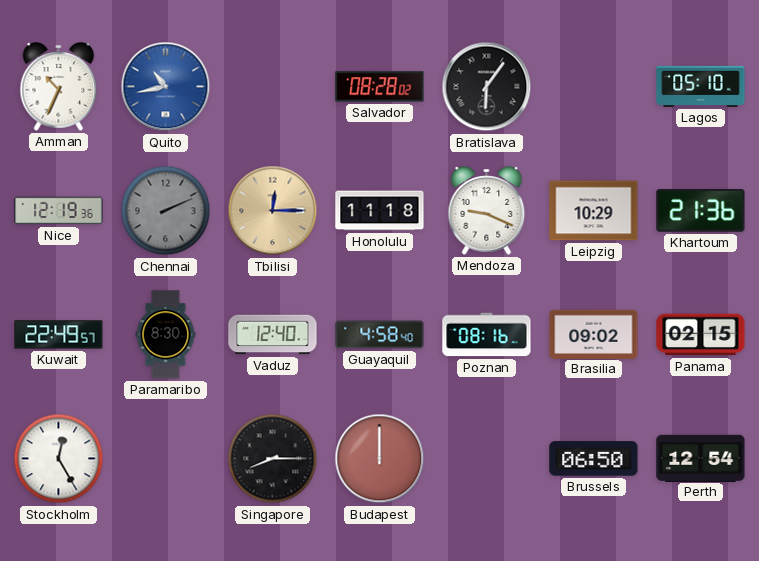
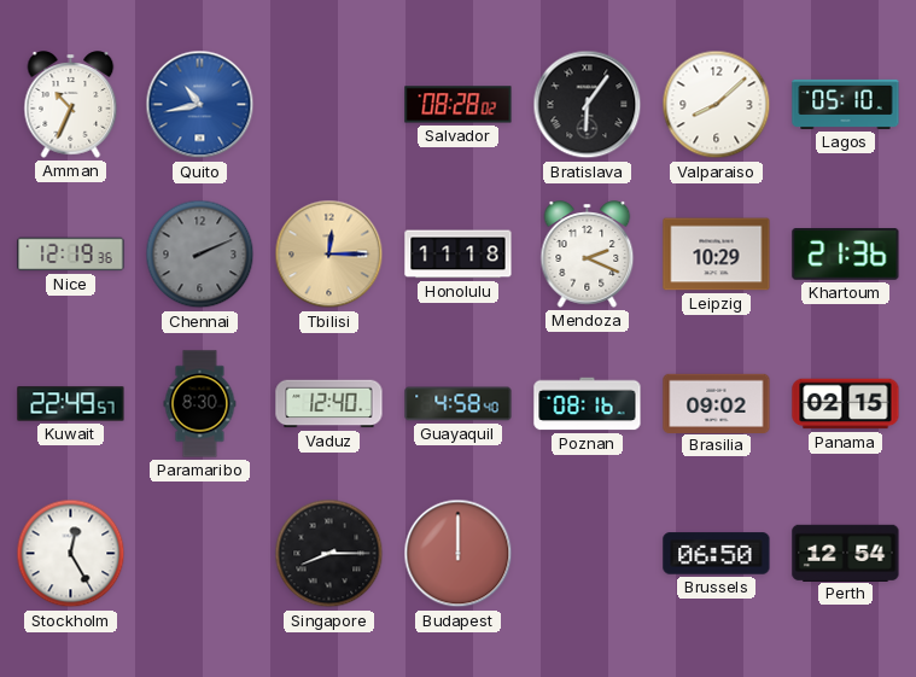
Valparaiso: none -> 8:08
Mendoza: 9:19 -> 2:19
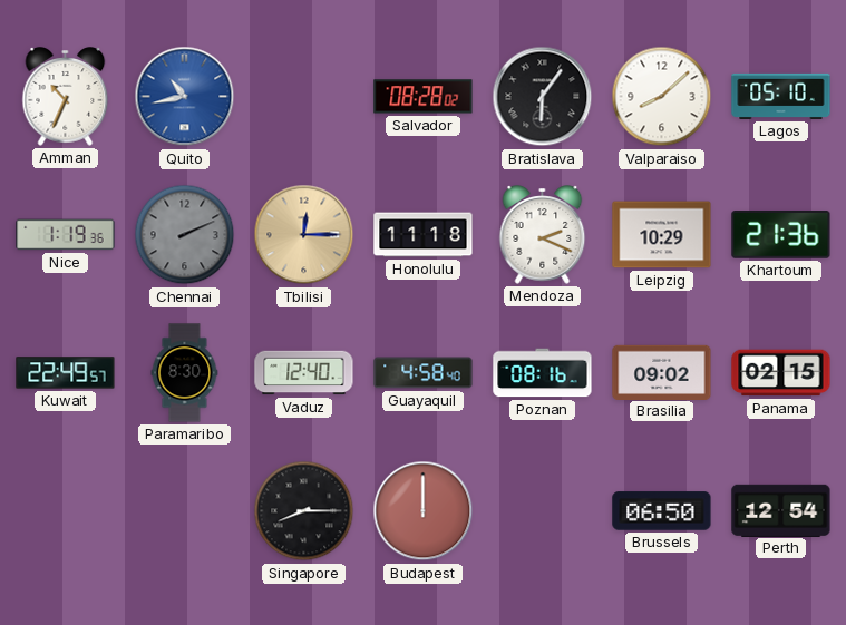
Nice: 12:19 -> 1:19
Stockholm: 12:25 -> none
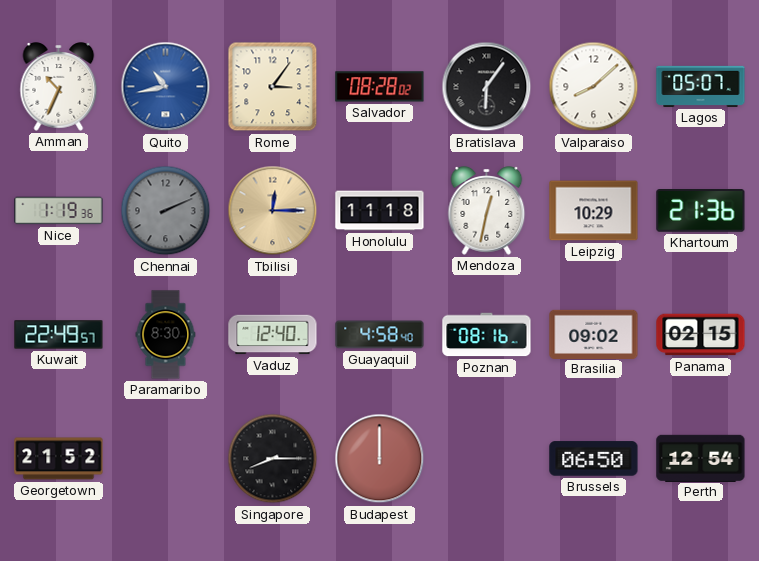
Rome: none -> 3:06
Lagos: 05:10 -> 05:07
Mendoza: 2:19 -> 12:32
Georgetown: none -> 21:52
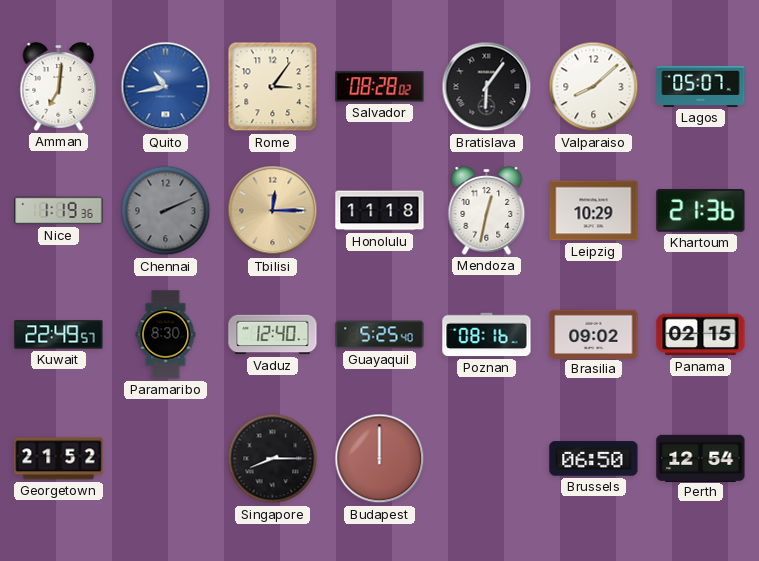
Amman: 10:34 -> 7:01
Guayaquil: 4:58 -> 5:25
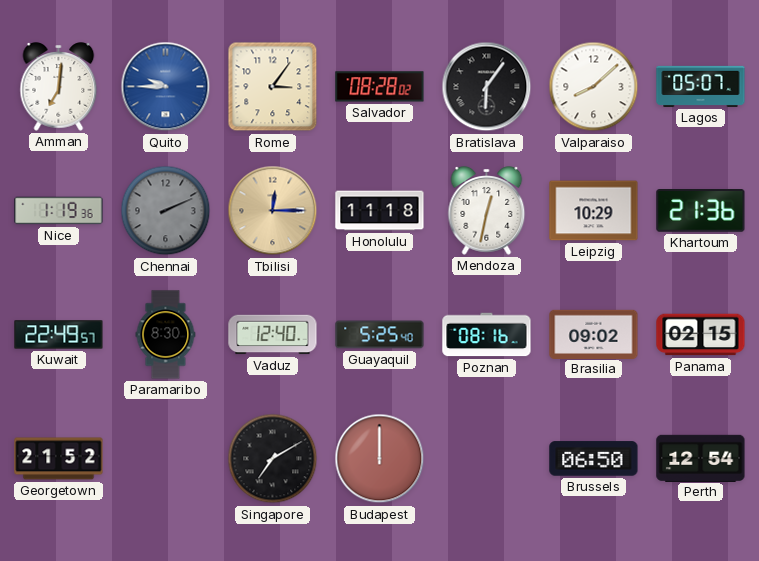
Quito: 10:43 -> 9:45
Singapore: 8:15 -> 7:10
